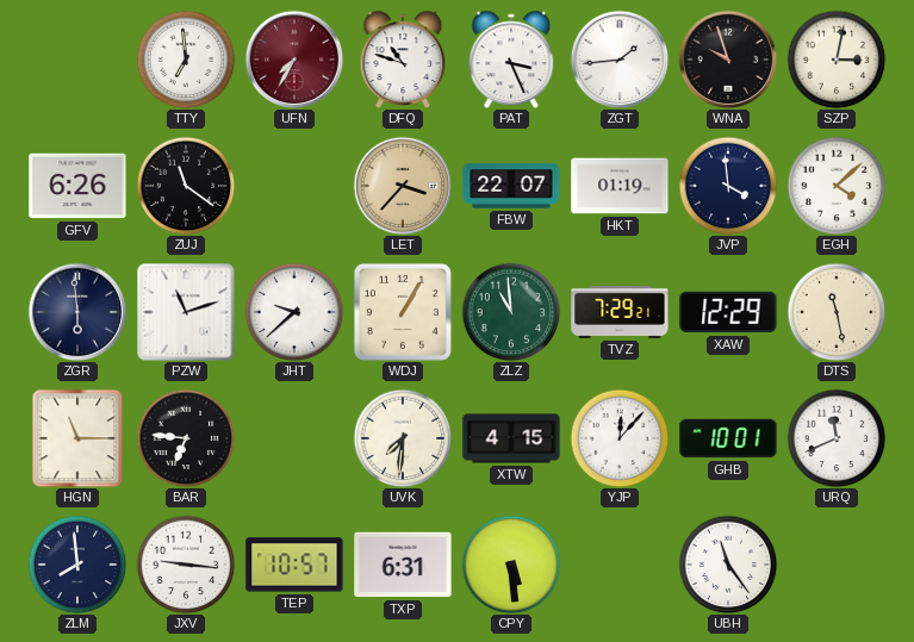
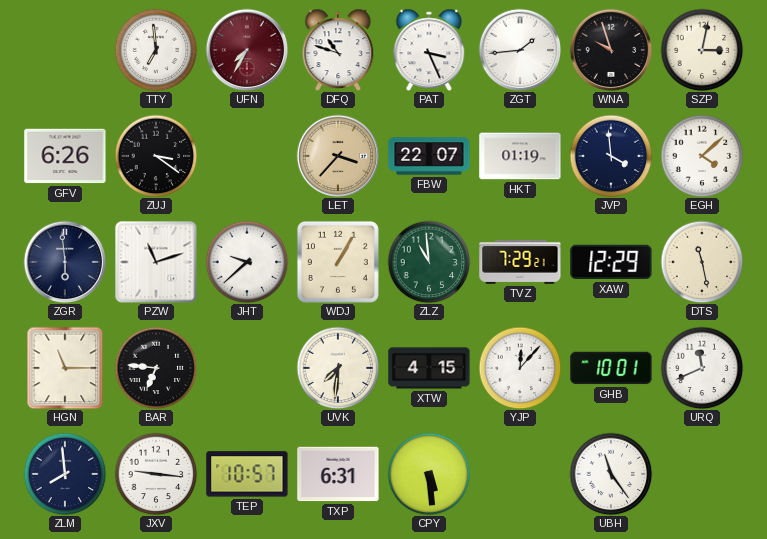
ZUJ: 11:21 -> 3:21
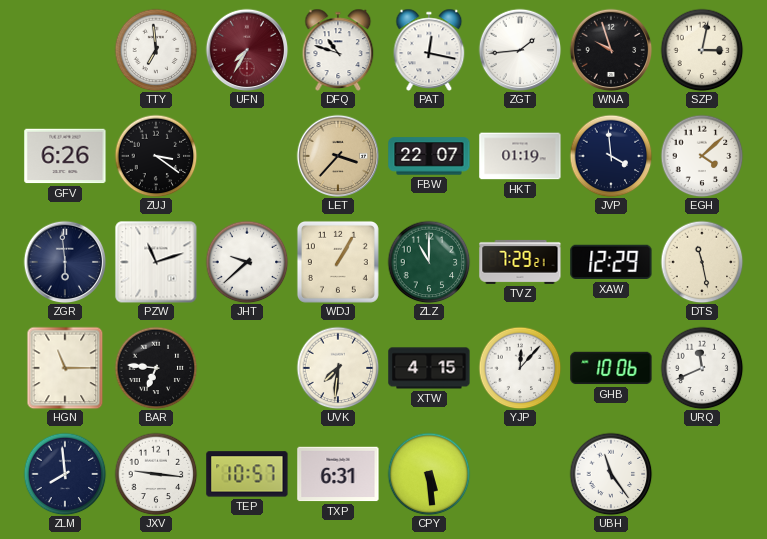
PAT: 3:26 -> 12:17
ZLZ: 10:59 -> 11:00
GHB: 10:01 -> 10:06
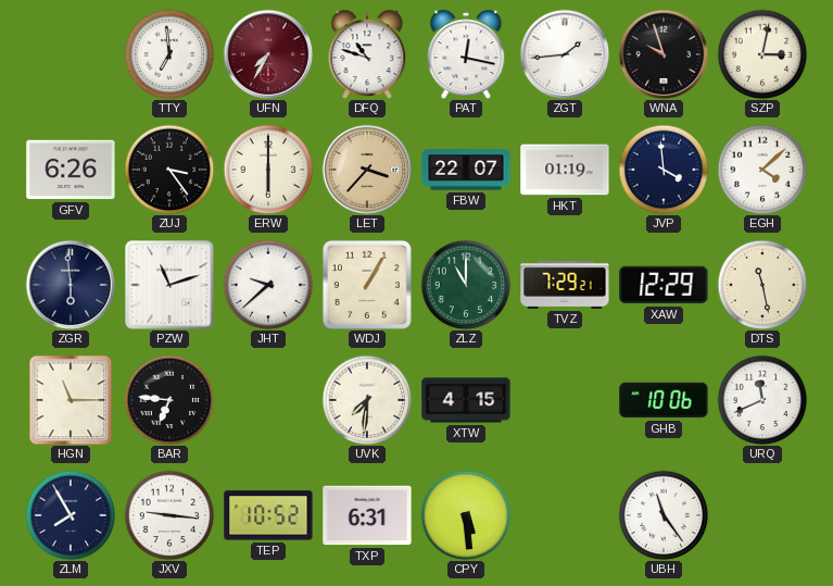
ZUJ: 3:21 -> 3:24
ERW: none -> 6:00
YJP: 12:07 -> none
ZLM: 7:59 -> 7:55
TEP: 10:57 -> 10:52
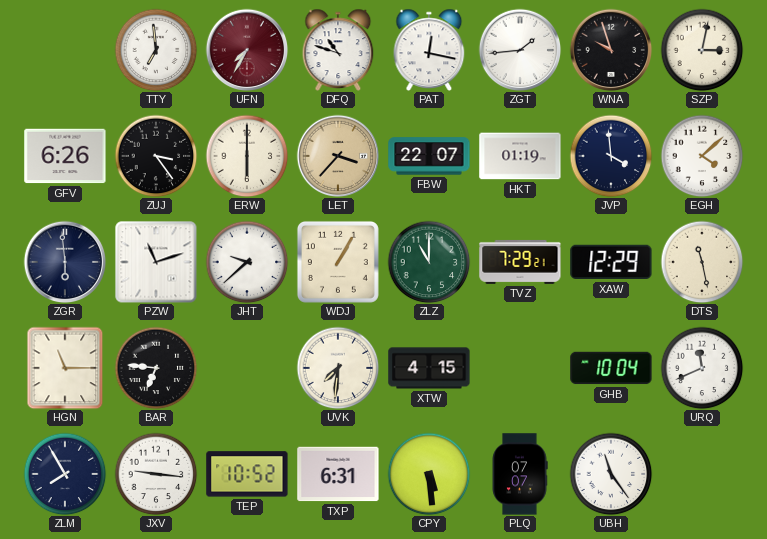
GHB: 10:06 -> 10:04
PLQ: none -> 07:07
